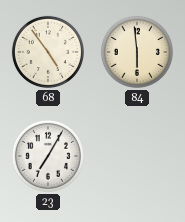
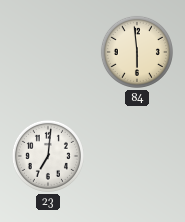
68: 4:54 -> none
23: 7:05 -> 7:01
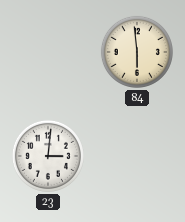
23: 7:01 -> 3:01
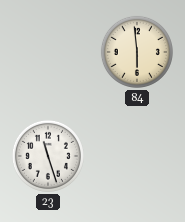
23: 3:01 -> 11:27
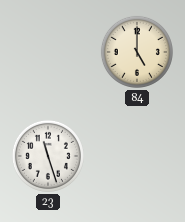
84: 5:59 -> 5:00
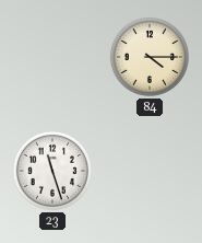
84: 5:00 -> 4:15
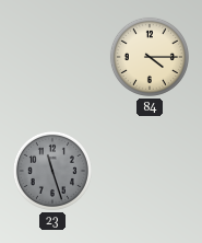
23 dial: white -> grey
